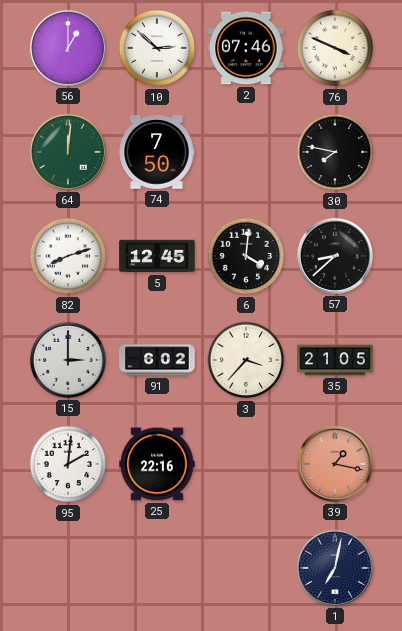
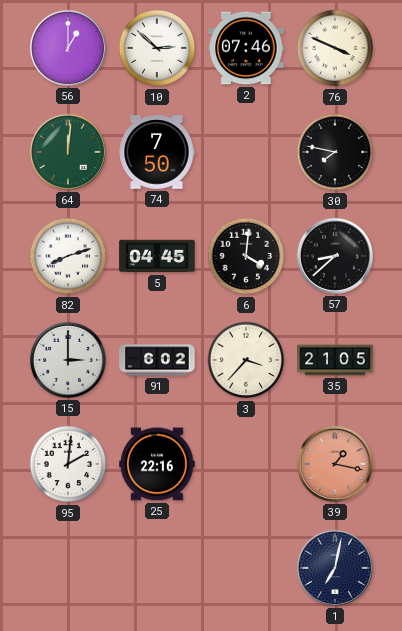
5: 12:45 -> 04:45
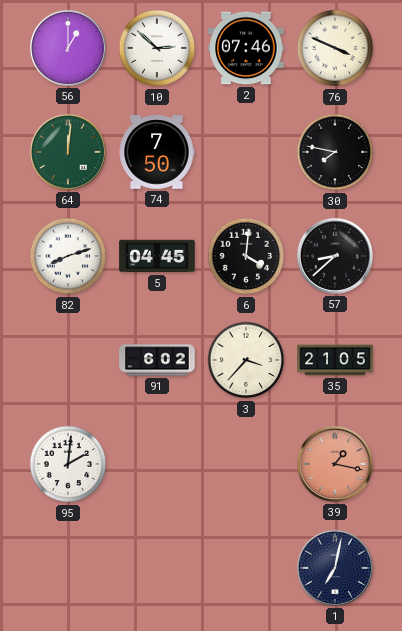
15: 3:00 -> none
25: 22:16 -> none
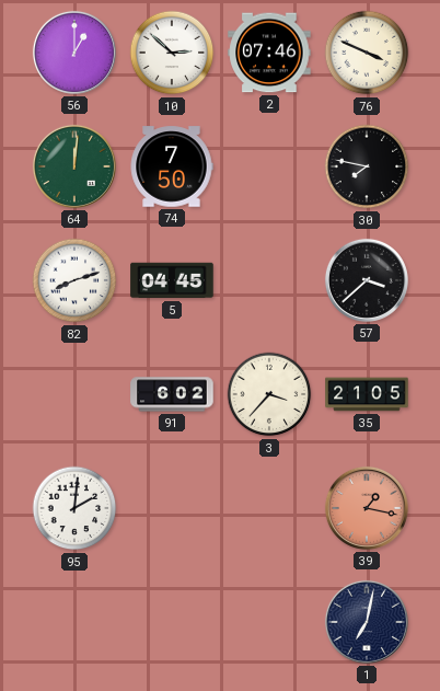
6: 4:01 -> none
57: 8:38 -> 3:38
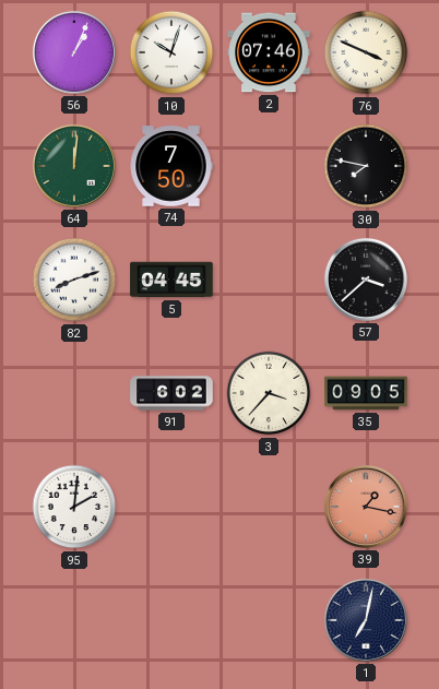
56: 1:00 -> 1:04
10: 2:52 -> 10:03
35: 21:05 -> 09:05
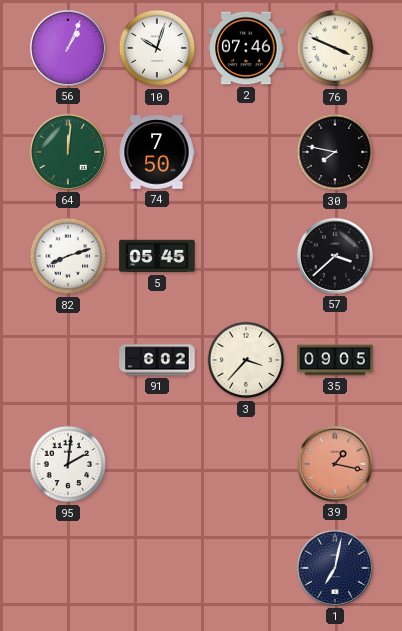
5: 04:45 -> 05:45
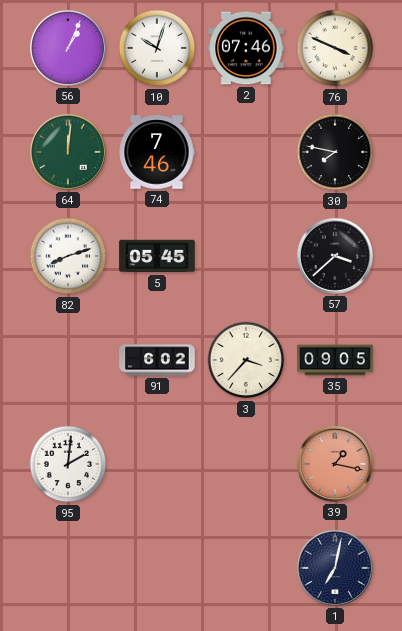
74: 7:50 -> 7:46
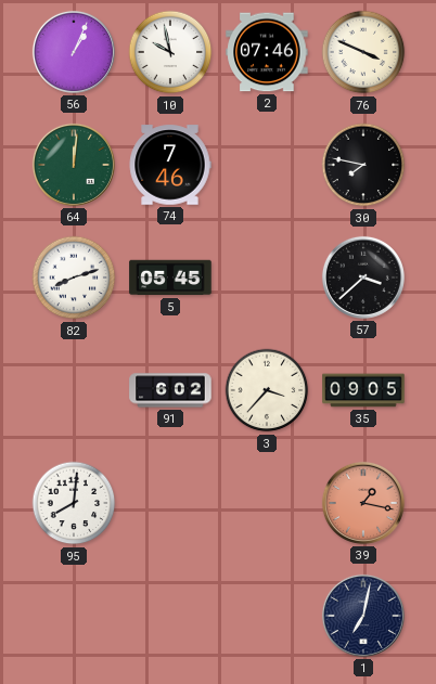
10: 10:03 -> 9:58
95: 2:01 -> 8:01
